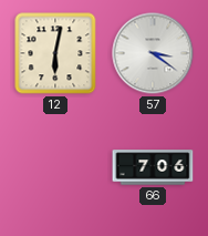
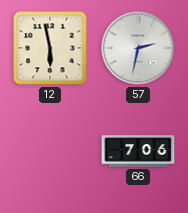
12: 6:02 -> 5:58
57: 3:21 -> 2:32
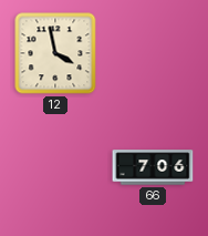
12: 5:58 -> 3:58
57: 2:32 -> none
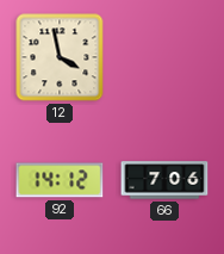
92: none -> 14:12
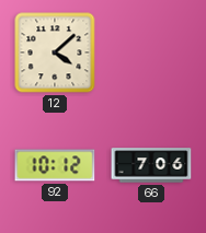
12: 3:58 -> 4:08
92: 14:12 -> 10:12
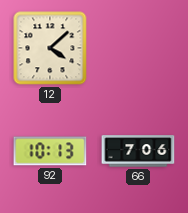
92: 10:12 -> 10:13
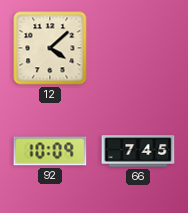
92: 10:13 -> 10:09
66: 7:06 -> 7:45
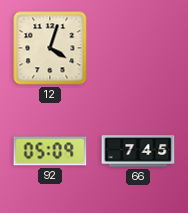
12: 4:08 -> 4:03
92: 10:09 -> 05:09
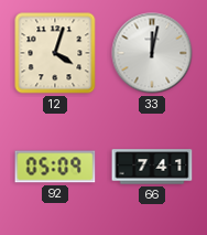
33: none -> 12:02
66: 7:45 -> 7:41
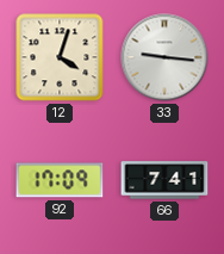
33: 12:02 -> 9:16
92: 05:09 -> 17:09
